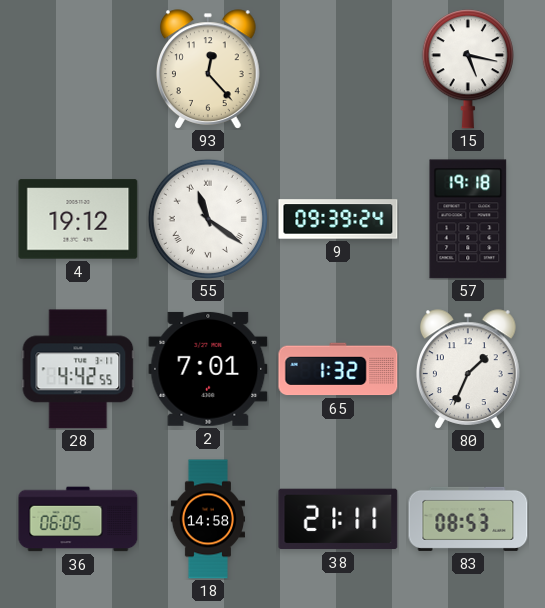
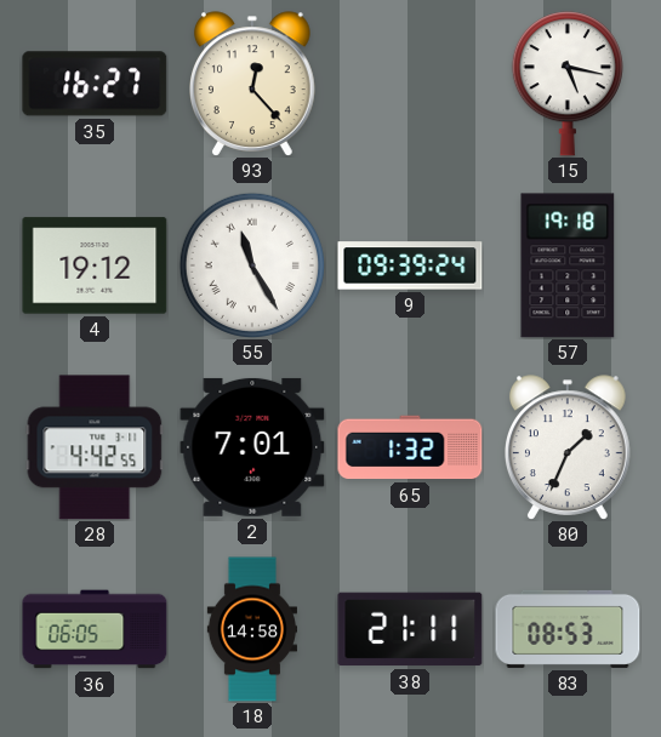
35: none -> 16:27
55: 11:21 -> 11:25
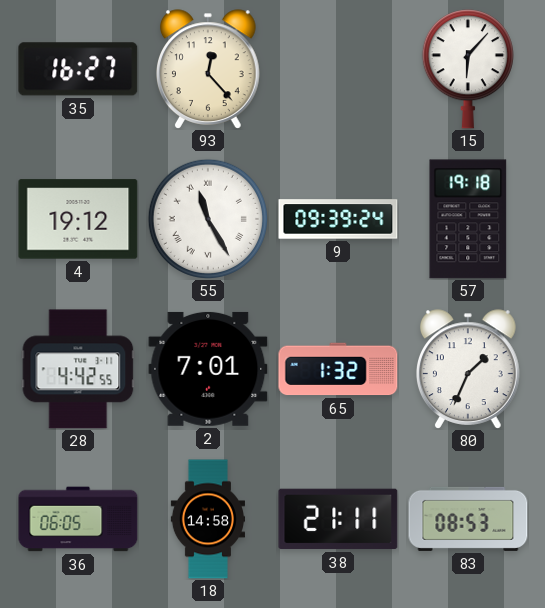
15: 5:17 -> 6:07
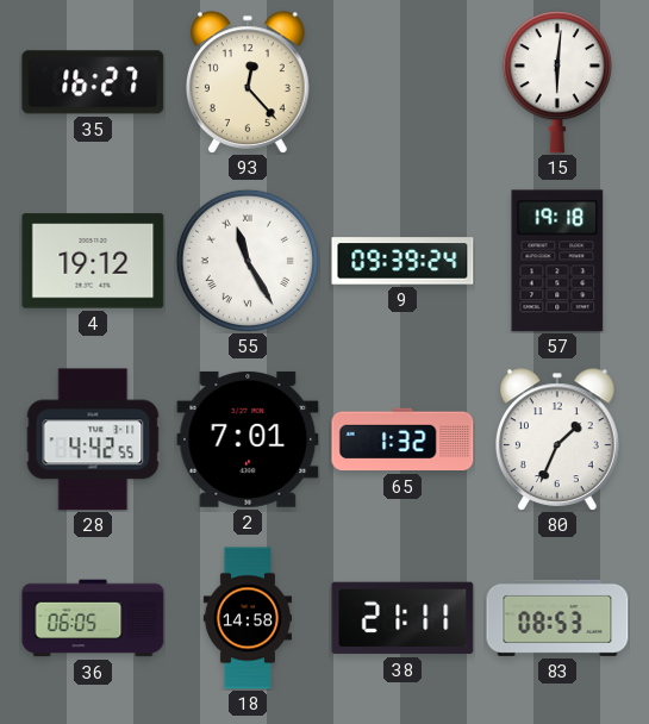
15: 6:07 -> 6:01
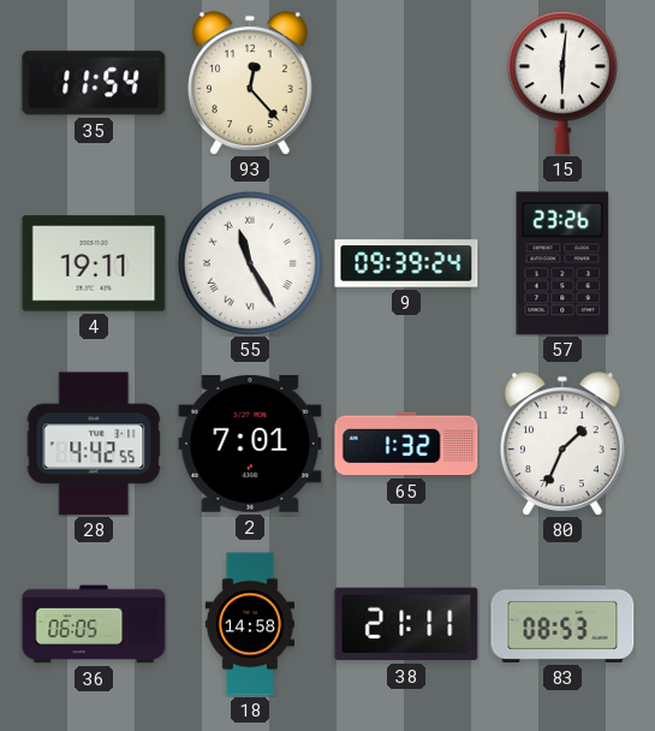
35: 16:27 -> 11:54
4: 19:12 -> 19:11
57: 19:18 -> 23:26
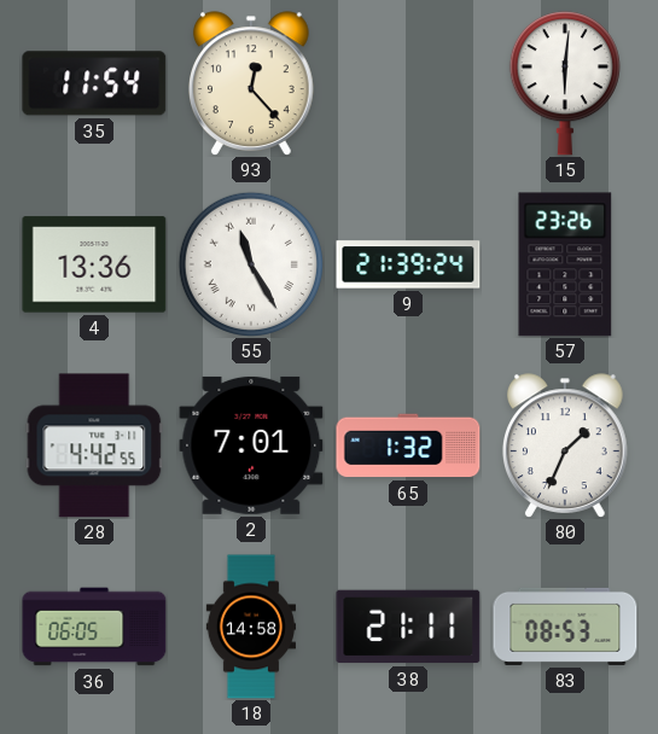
4: 19:11 -> 13:36
9: 09:39 -> 21:39
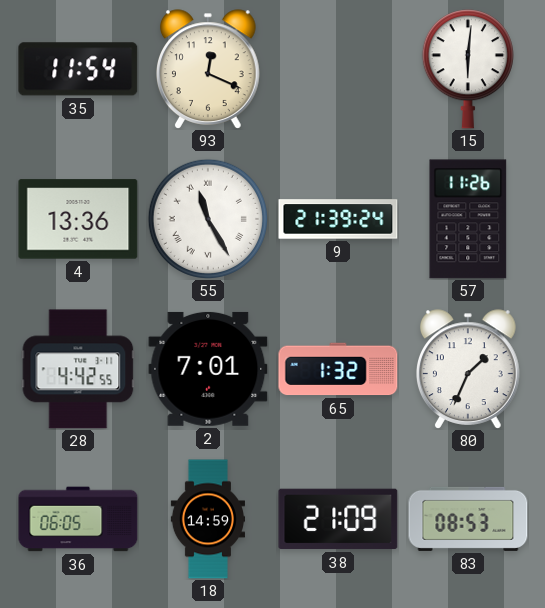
93: 12:23 -> 12:19
57: 23:26 -> 11:26
18: 14:58 -> 14:59
38: 21:11 -> 21:09
